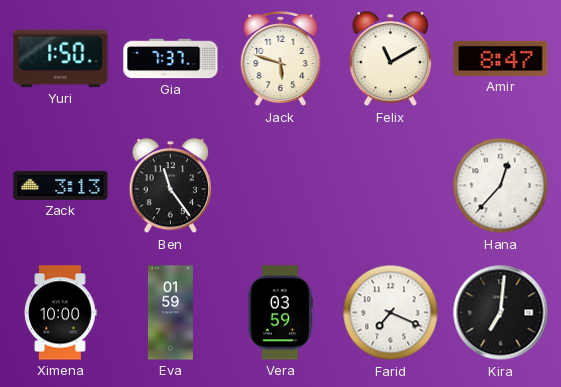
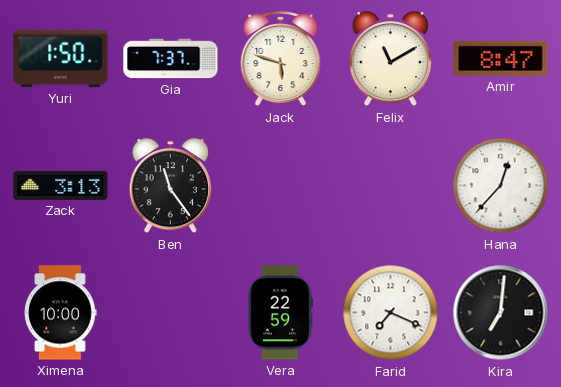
Eva: 01:59 -> none
Vera: 03:59 -> 22:59
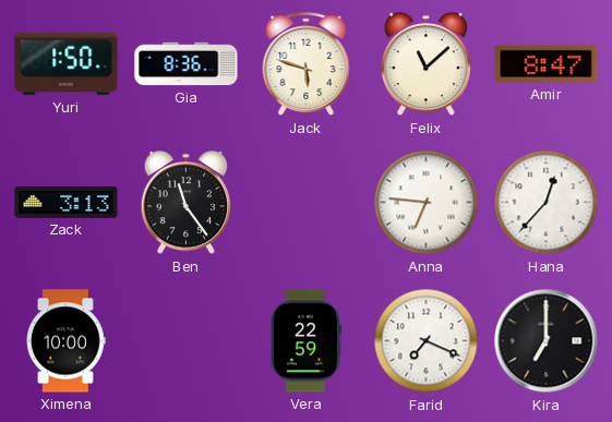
Gia: 7:37 -> 8:36
Felix: 11:10 -> 11:08
Anna: none -> 6:46
Kira: 7:01 -> 7:00
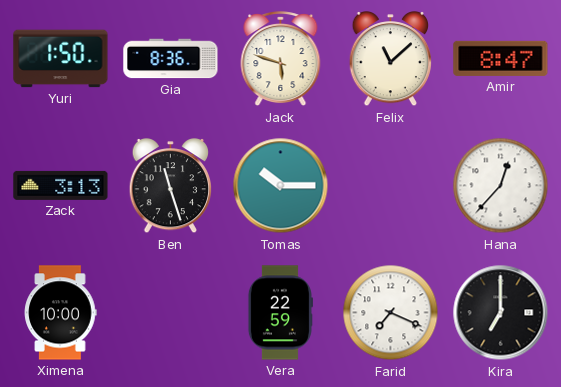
Ben: 11:24 -> 11:27
Tomas: none -> 10:15
Anna: 6:46 -> none
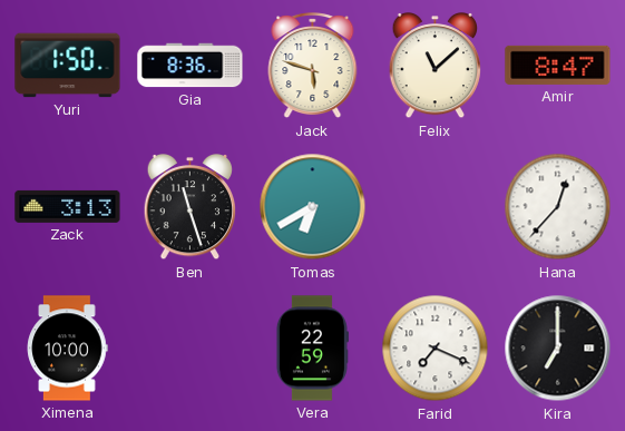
Tomas: 10:15 -> 6:40
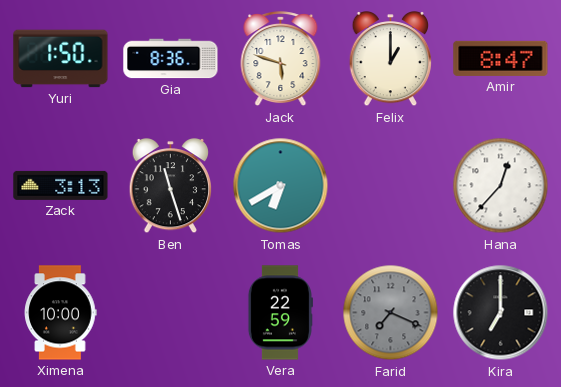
Felix: 11:08 -> 1:00
Farid dial: white -> grey
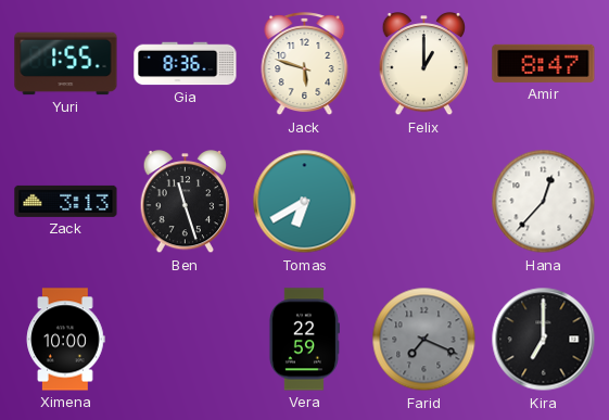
Yuri: 1:50 -> 1:55
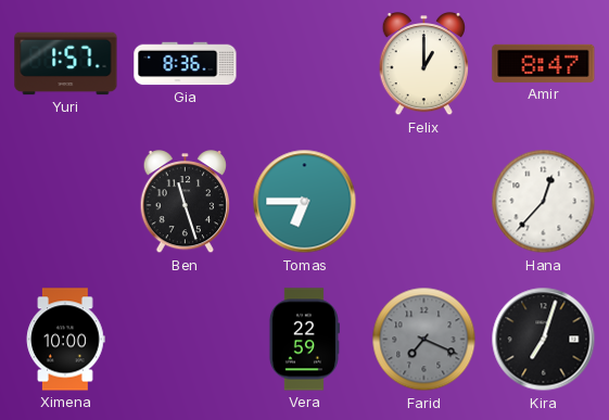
Yuri: 1:55 -> 1:57
Jack: 5:48 -> none
Zack: 3:13 -> none
Tomas: 6:40 -> 6:45
Kira: 7:00 -> 7:03
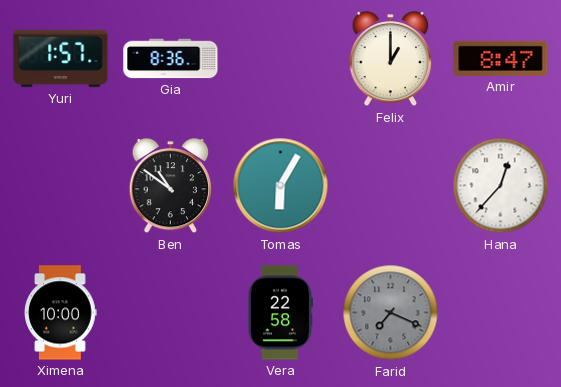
Ben: 11:27 -> 10:51
Tomas: 6:45 -> 6:05
Vera: 22:59 -> 22:58
Kira: 7:03 -> none
